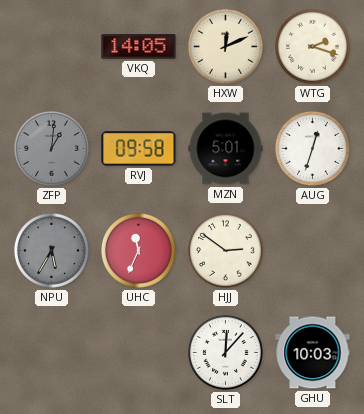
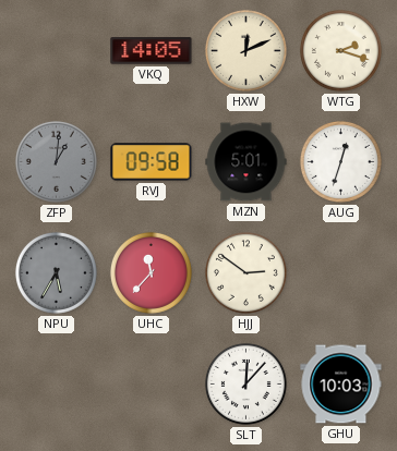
UHC: 11:34 -> 11:37
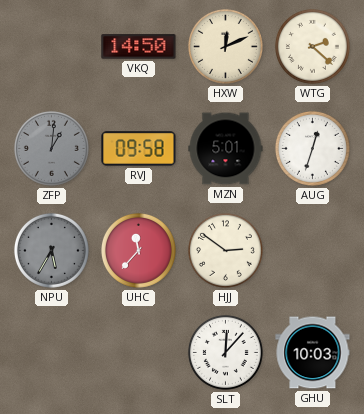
VKQ: 14:05 -> 14:50
WTG: 2:18 -> 2:22
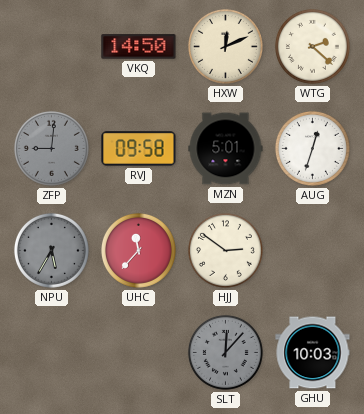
ZFP: 1:01 -> 9:01
SLT dial: white -> grey
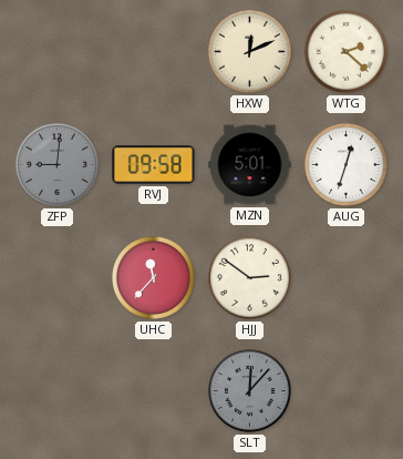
VKQ: 14:50 -> none
NPU: 5:35 -> none
GHU: 10:03 -> none
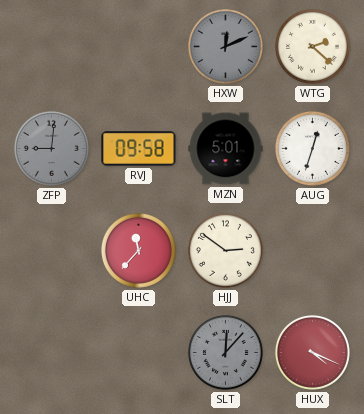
HXW dial: cream -> grey
HUX: none -> 4:19
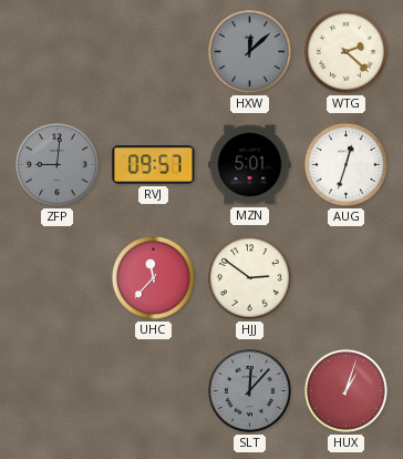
HXW: 12:11 -> 12:08
RVJ: 09:58 -> 09:57
HUX: 4:19 -> 1:03
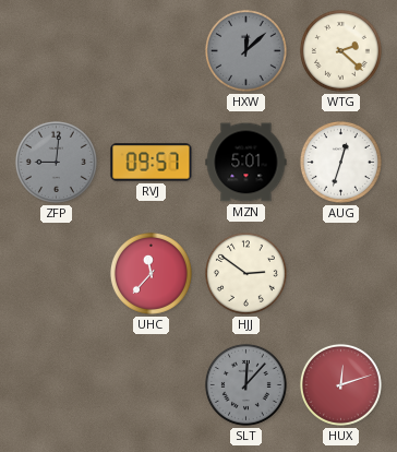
HUX: 1:03 -> 12:12
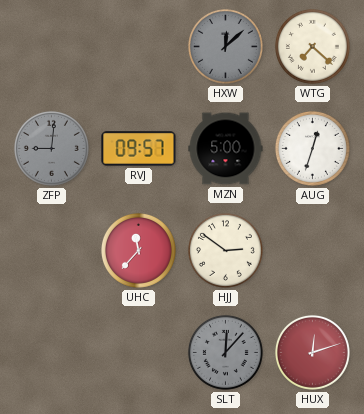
WTG: 2:22 -> 7:22
MZN: 5:01 -> 5:00
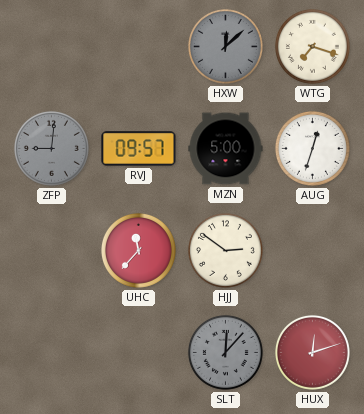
WTG: 7:22 -> 7:18
